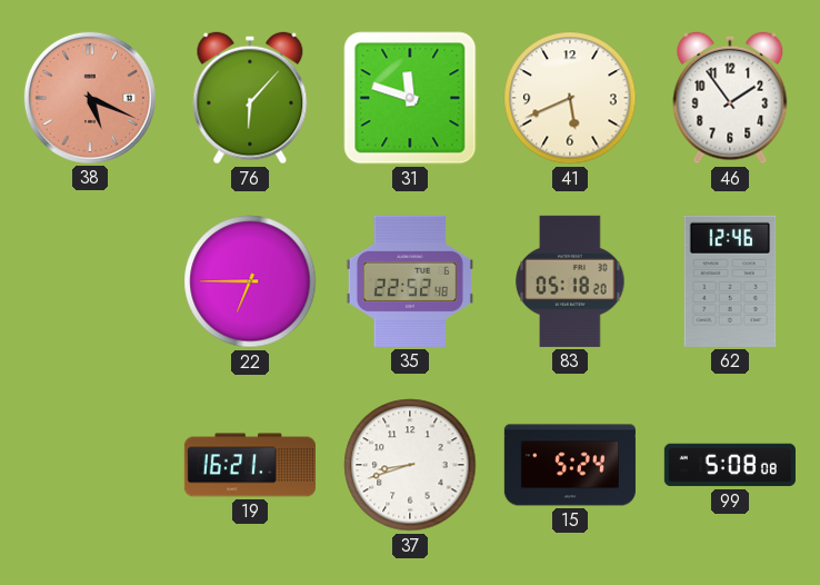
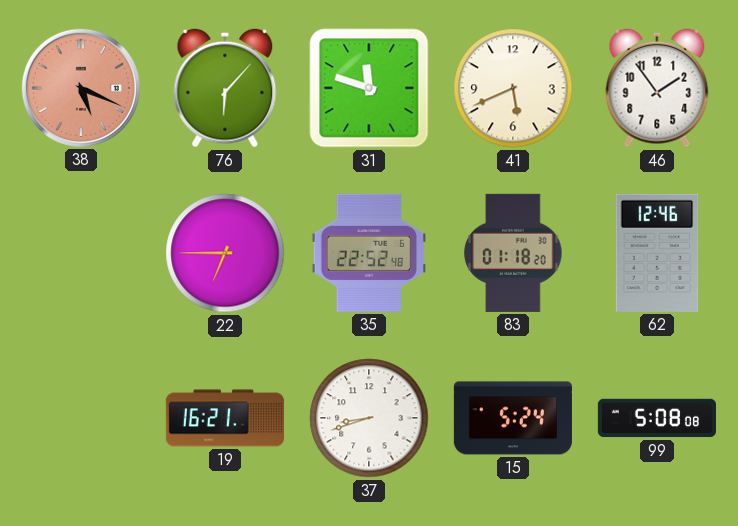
83: 05:18 -> 01:18
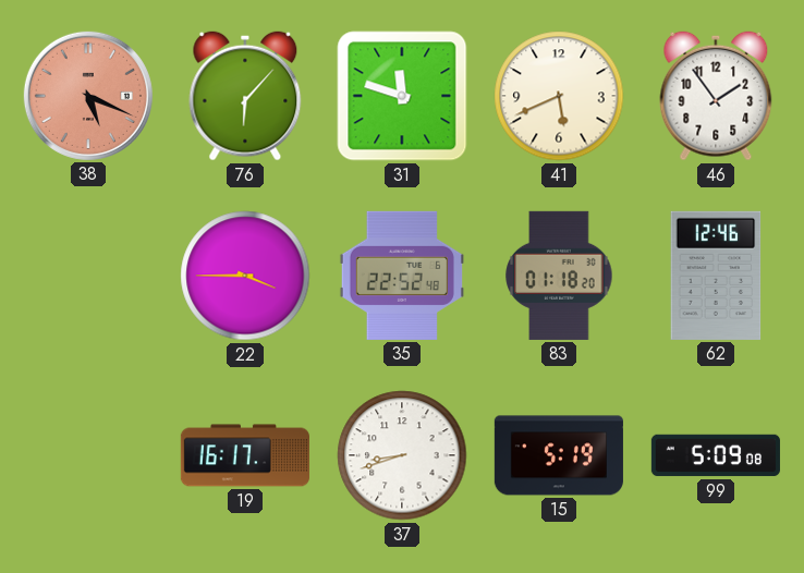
22: 6:45 -> 3:45
19: 16:21 -> 16:17
15: 5:24 -> 5:19
99: 5:08 -> 5:09
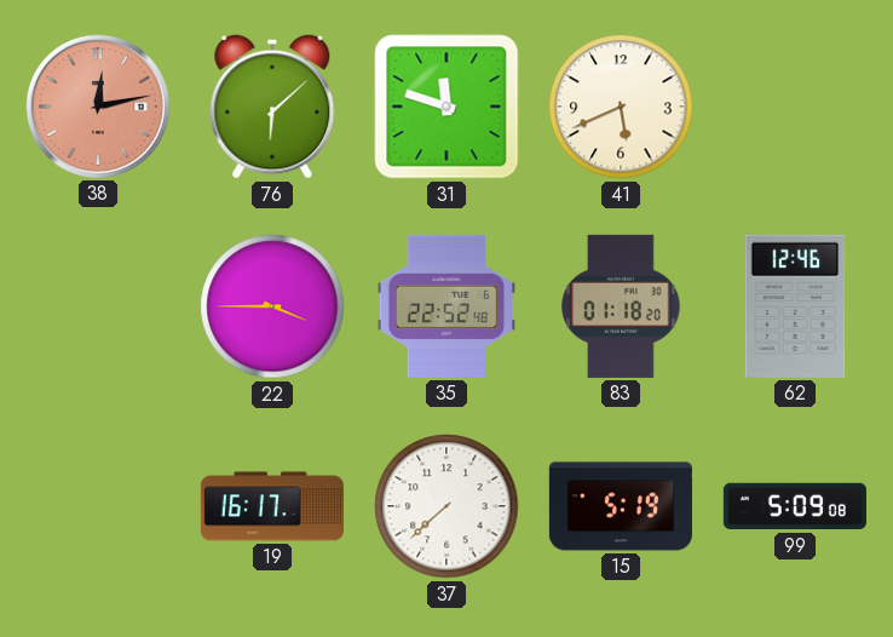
38: 5:19 -> 12:13
76: 6:07 -> 6:08
46: 1:54 -> none
37: 8:42 -> 7:38
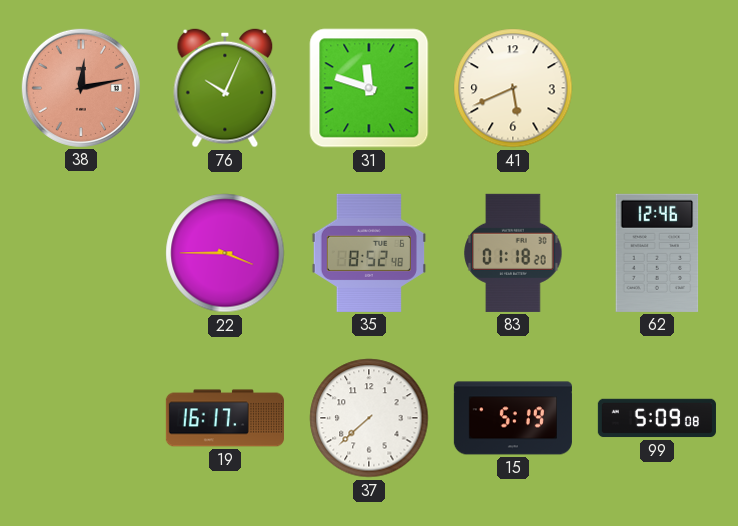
76: 6:08 -> 10:04
35: 22:52 -> 8:52
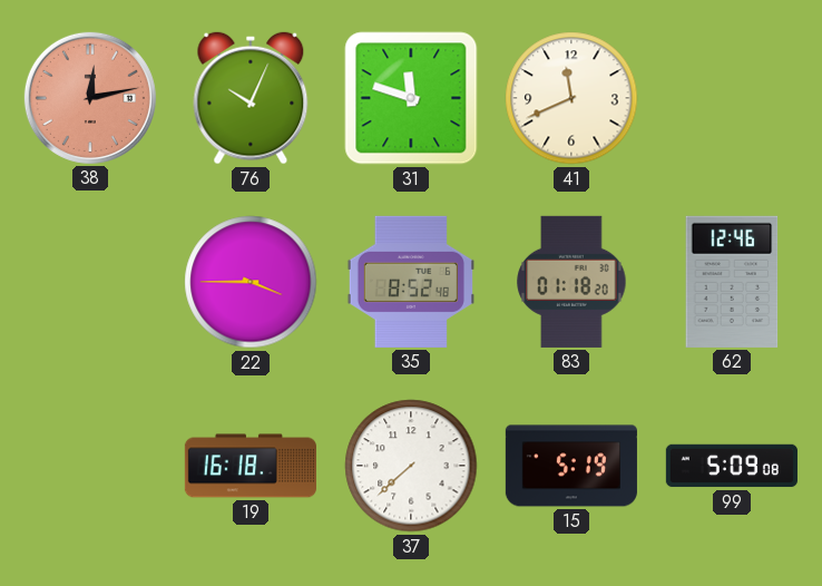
41: 5:41 -> 11:41
19: 16:17 -> 16:18
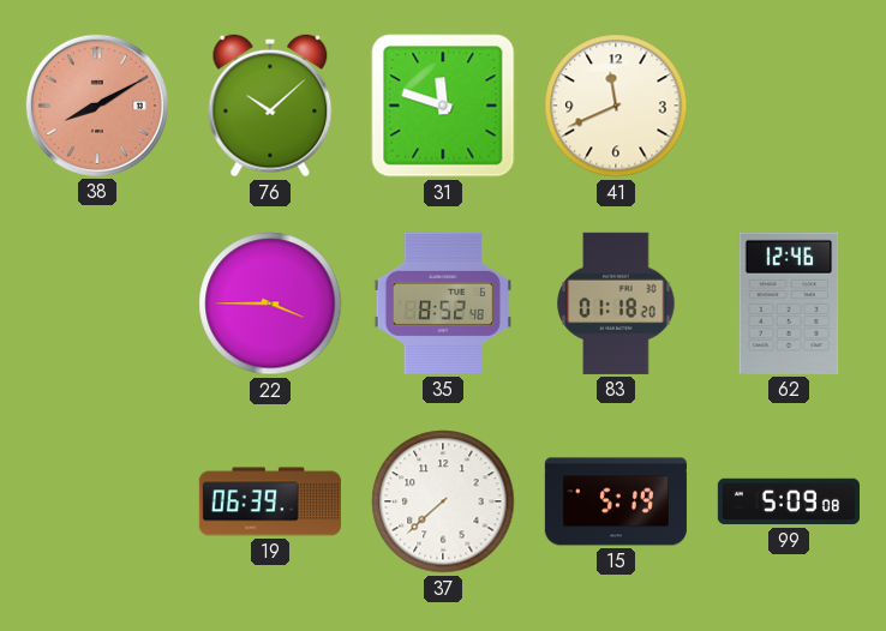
38: 12:13 -> 8:10
76: 10:04 -> 10:08
19: 16:18 -> 06:39
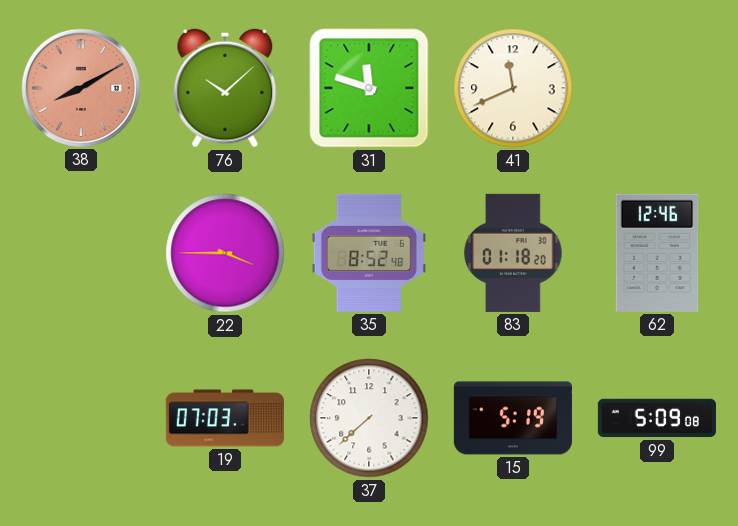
19: 06:39 -> 07:03
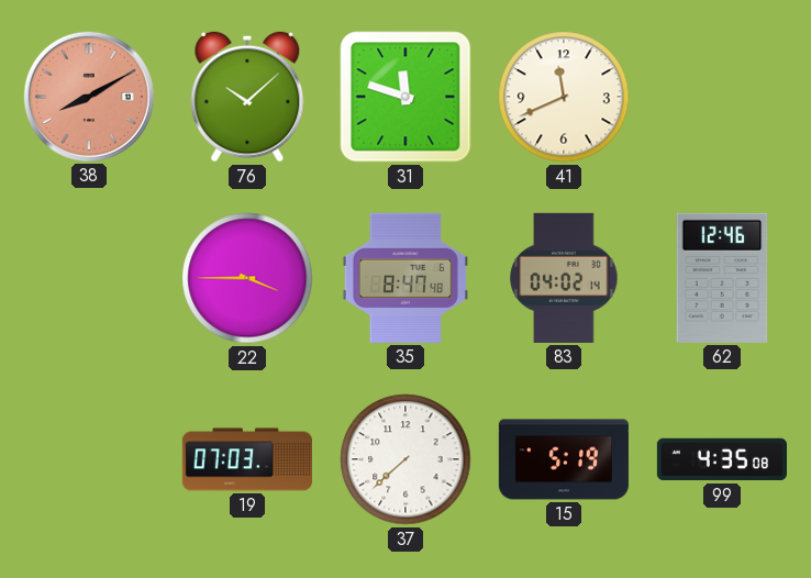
35: 8:52 -> 8:47
83: 01:18 -> 04:02
99: 5:09 -> 4:35
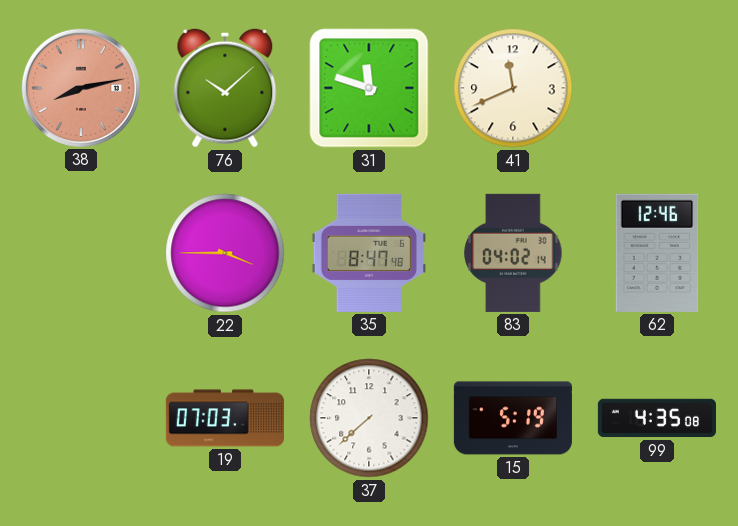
38: 8:10 -> 8:13
